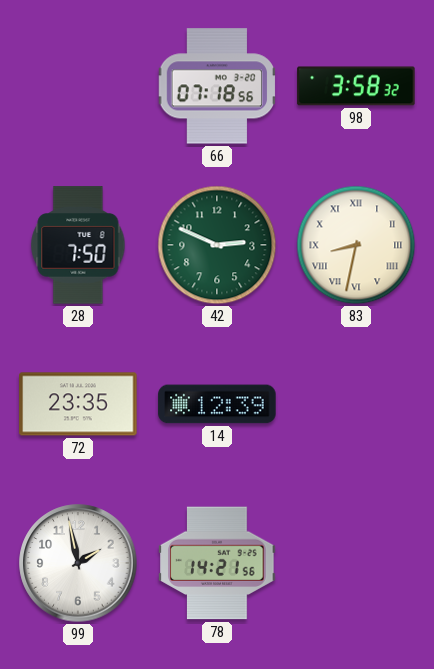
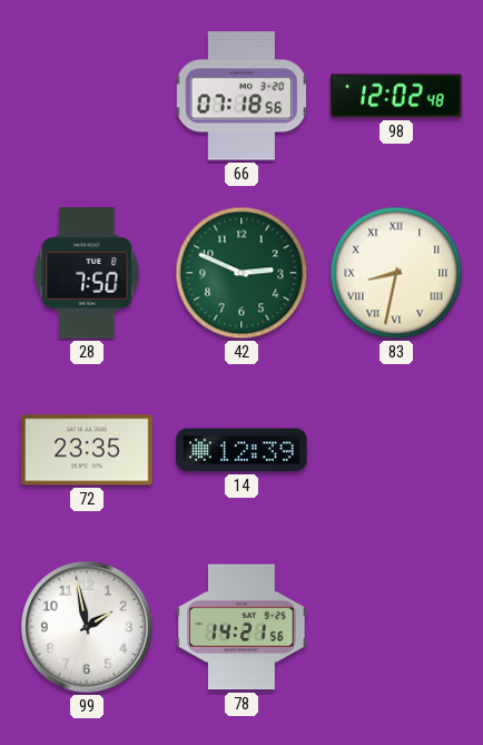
98: 3:58 -> 12:02
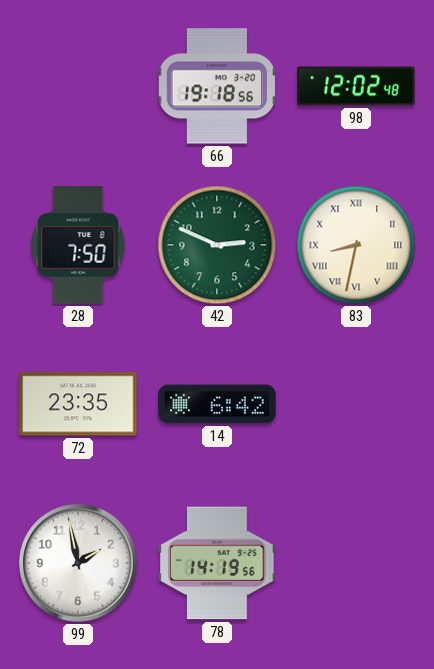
66: 07:18 -> 19:18
14: 12:39 -> 6:42
78: 14:21 -> 14:19
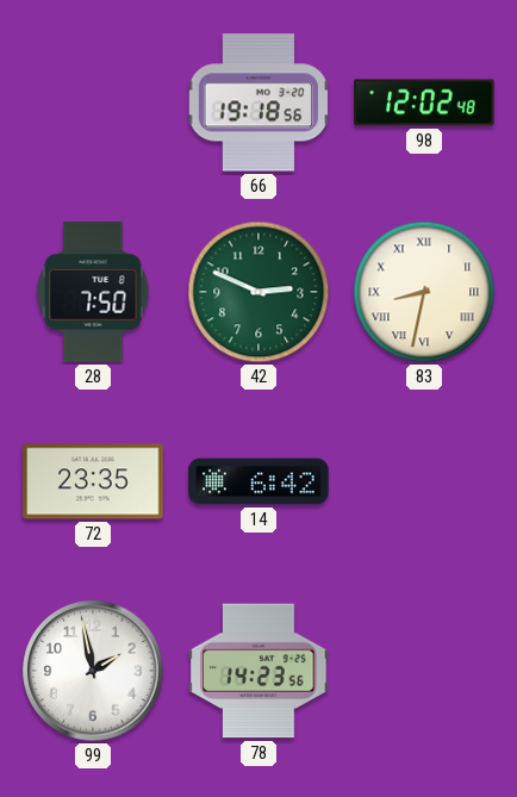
78: 14:19 -> 14:23
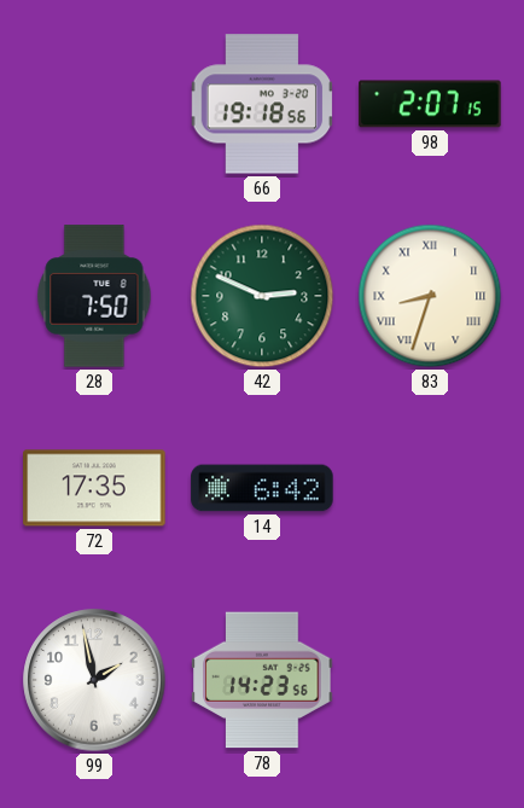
98: 12:02 -> 2:07
83: 8:32 -> 8:33
72: 23:35 -> 17:35
